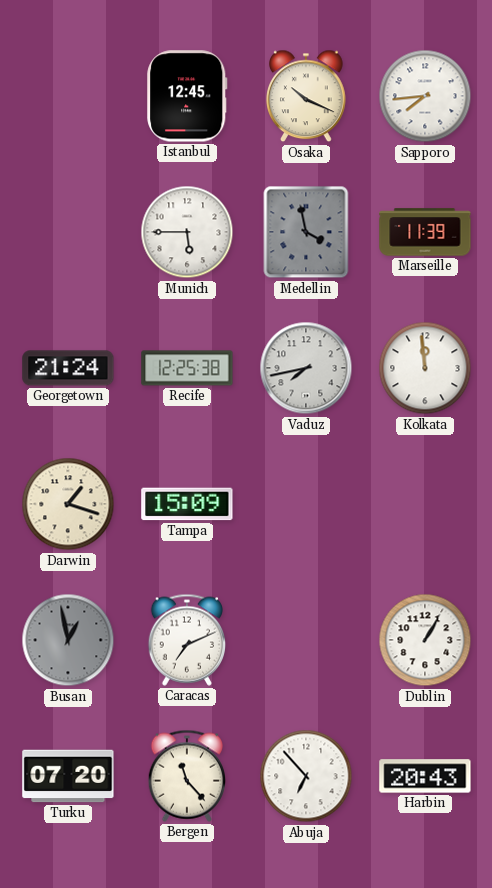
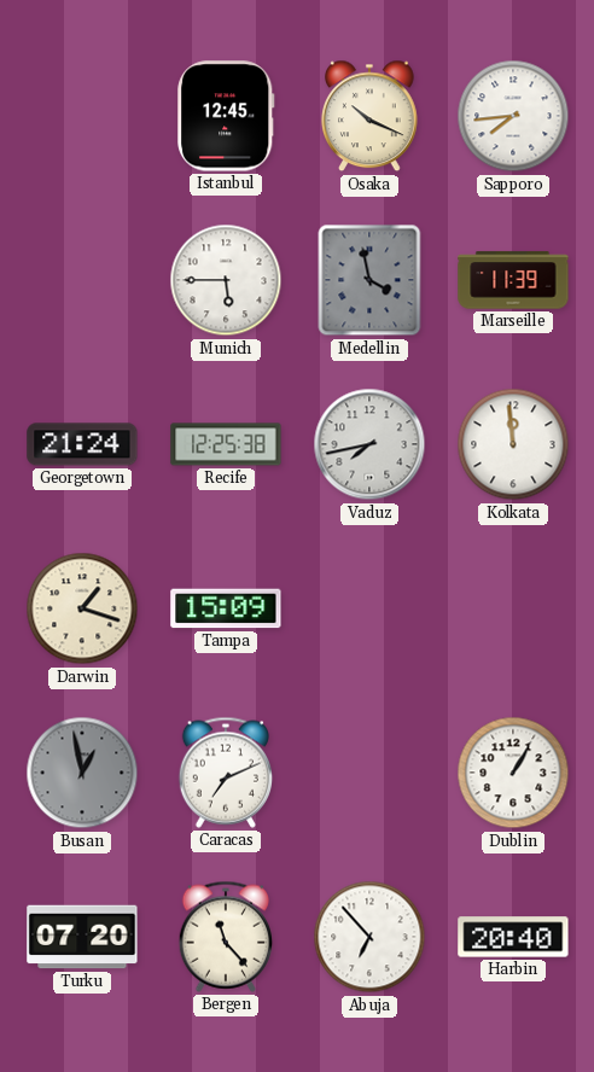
Harbin: 20:43 -> 20:40
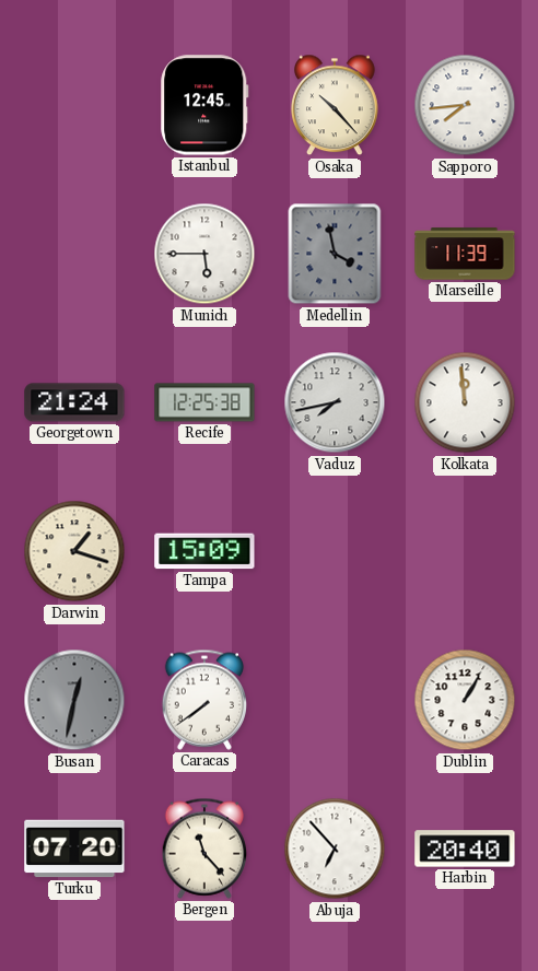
Osaka: 10:19 -> 10:23
Busan: 12:58 -> 12:32
Caracas: 7:11 -> 7:39
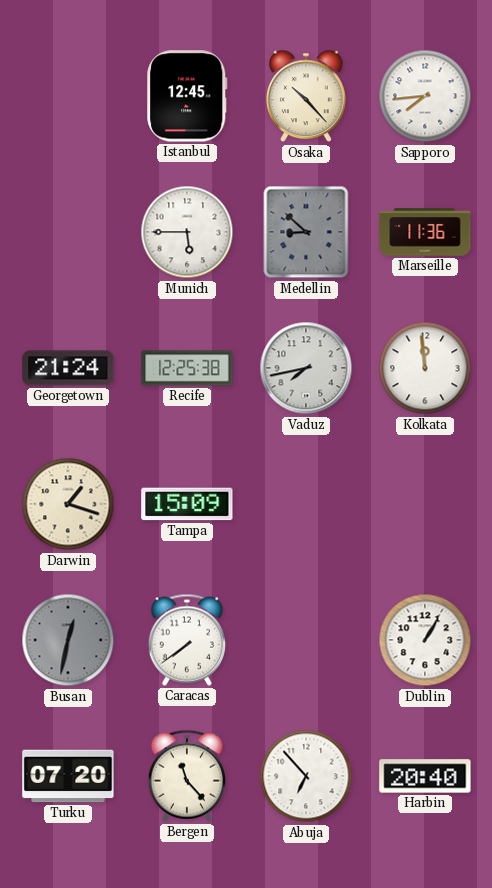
Medellin: 3:58 -> 8:52
Marseille: 11:39 -> 11:36
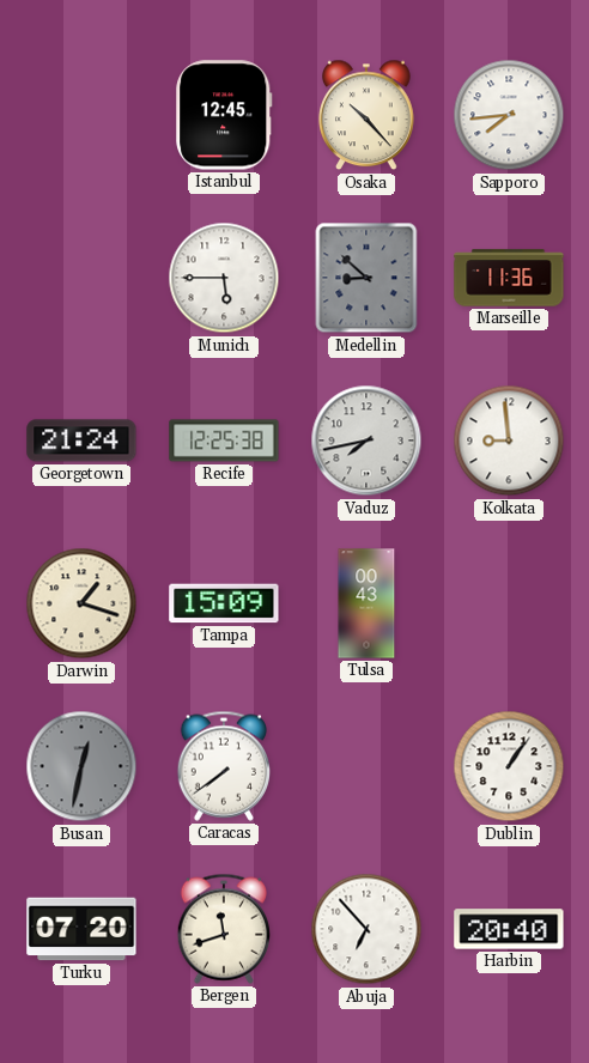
Kolkata: 11:59 -> 8:59
Tulsa: none -> 00:43
Dublin: 1:05 -> 1:06
Bergen: 11:23 -> 11:42
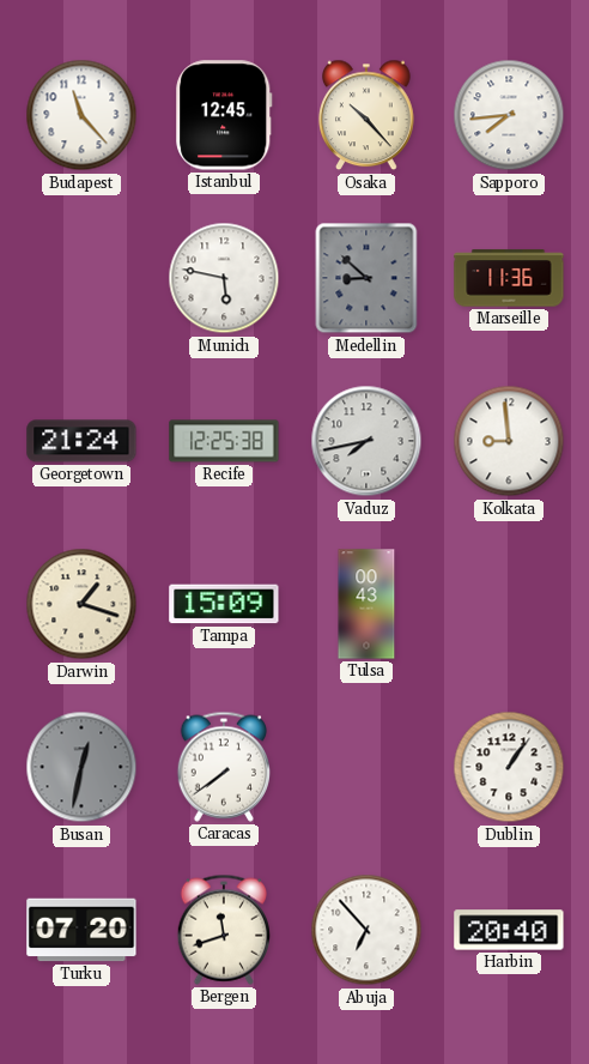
Budapest: none -> 11:23
Munich: 5:45 -> 5:47
